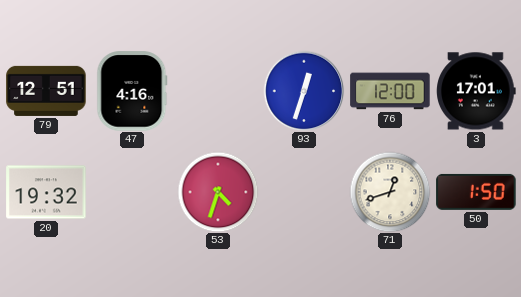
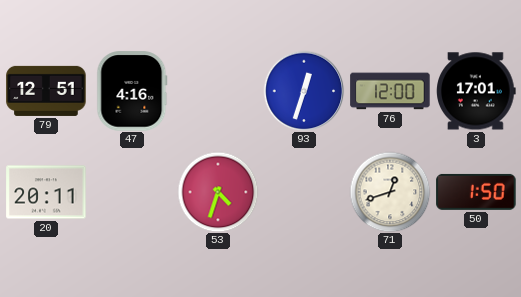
20: 19:32 -> 20:11
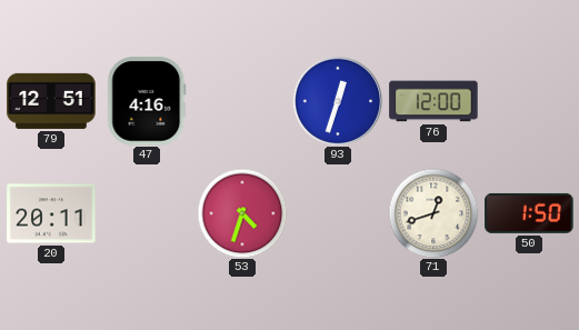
3: 17:01 -> none
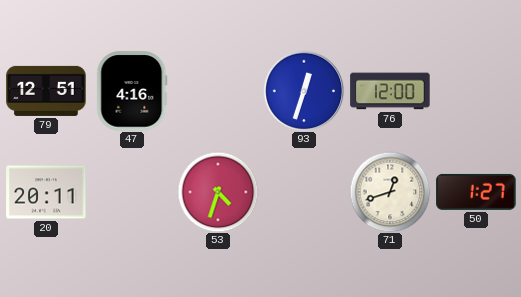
50: 1:50 -> 1:27
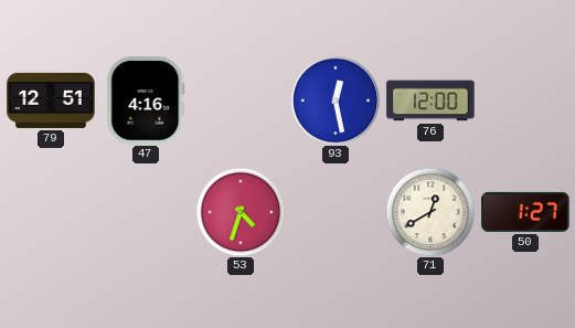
93: 12:33 -> 12:28
20: 20:11 -> none
71: 12:42 -> 12:40
